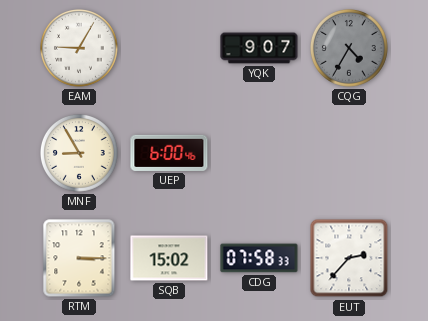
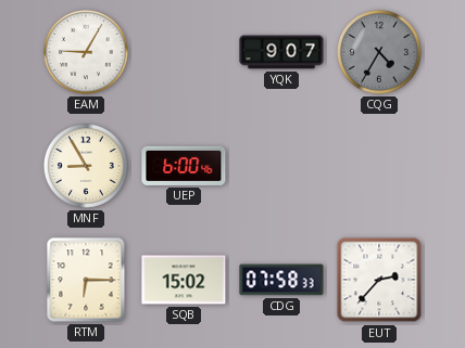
RTM: 3:15 -> 6:15
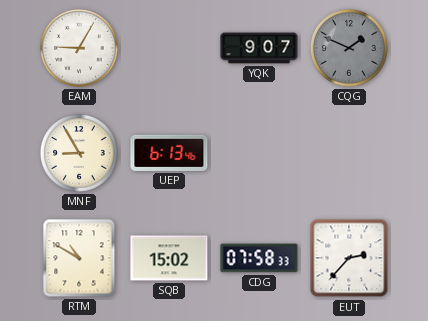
CQG: 4:35 -> 1:49
UEP: 6:00 -> 6:13
RTM: 6:15 -> 10:50
